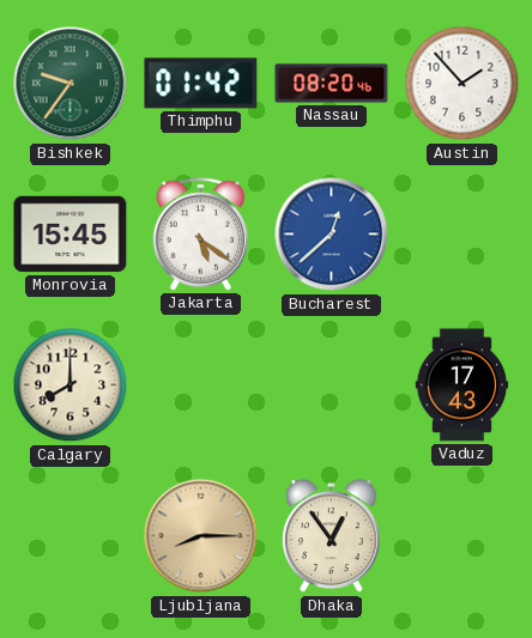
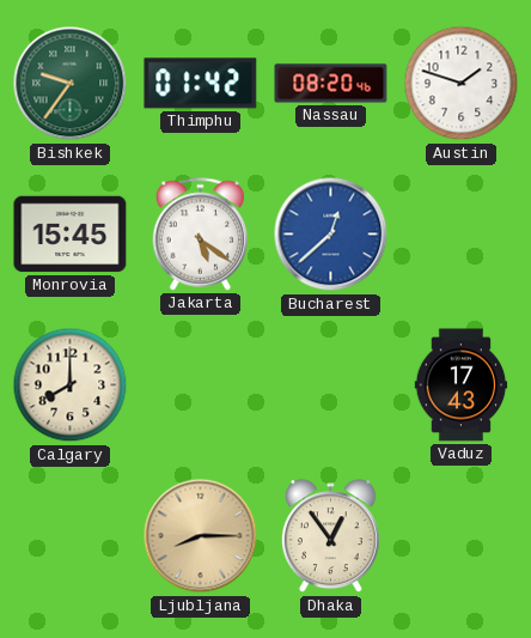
Austin: 1:53 -> 1:48
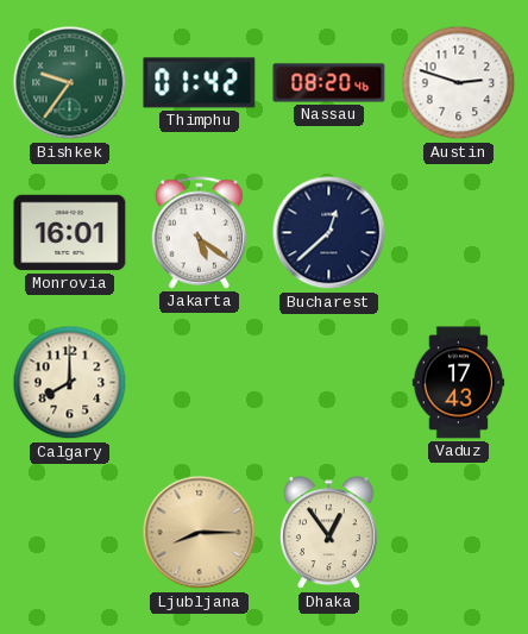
Austin: 1:48 -> 2:48
Monrovia: 15:45 -> 16:01
Bucharest dial: blue -> navy
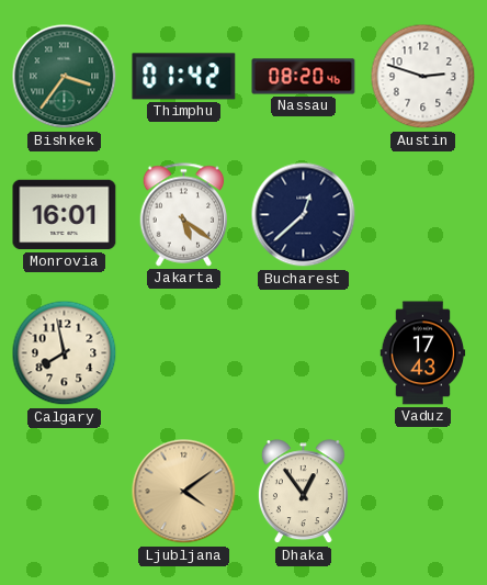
Bishkek: 9:36 -> 3:36
Calgary: 8:00 -> 7:58
Ljubljana: 8:15 -> 4:09
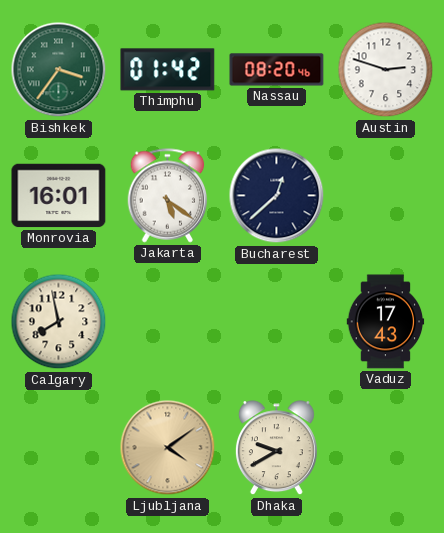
Dhaka: 12:54 -> 9:40
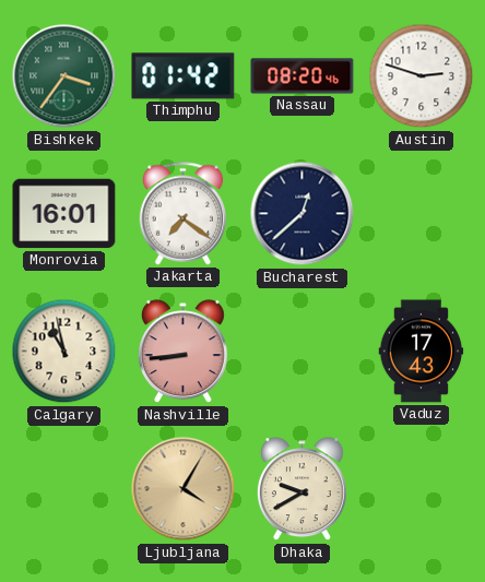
Jakarta: 5:21 -> 7:21
Calgary: 7:58 -> 10:58
Nashville: none -> 8:44
Ljubljana: 4:09 -> 4:05
